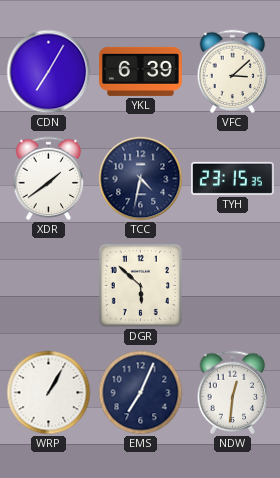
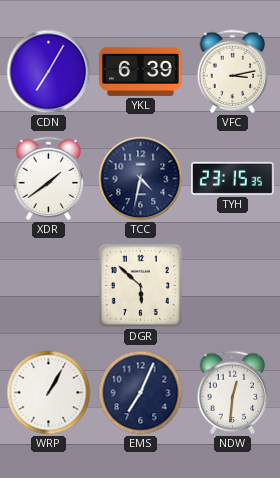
VFC: 3:08 -> 3:13
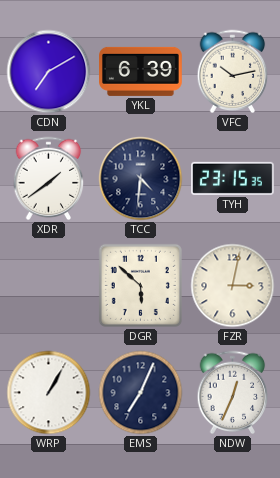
CDN: 7:05 -> 7:10
VFC: 3:13 -> 10:13
TCC: 4:32 -> 4:31
FZR: none -> 3:02
NDW: 12:31 -> 12:34
